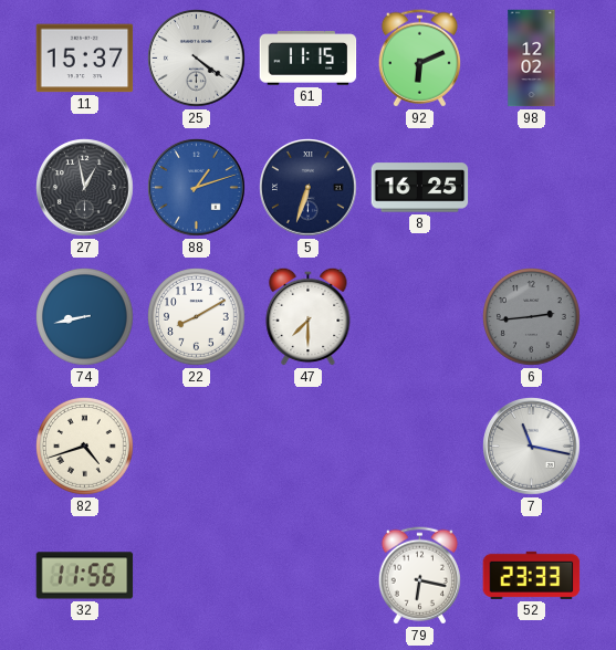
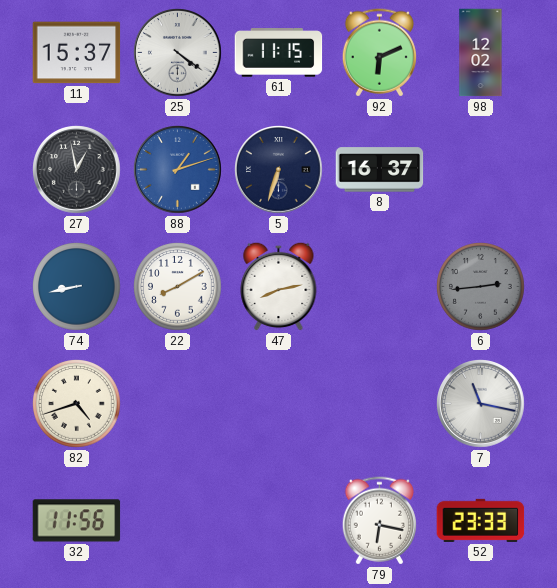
8: 16:25 -> 16:37
47: 7:30 -> 8:13
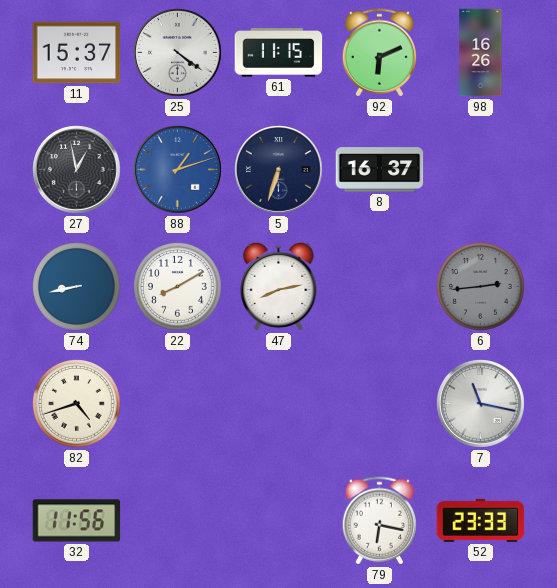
98: 12:02 -> 16:26
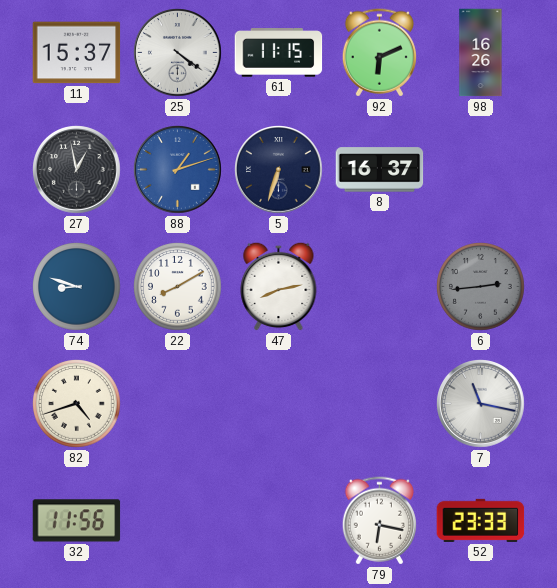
74: 8:43 -> 8:48
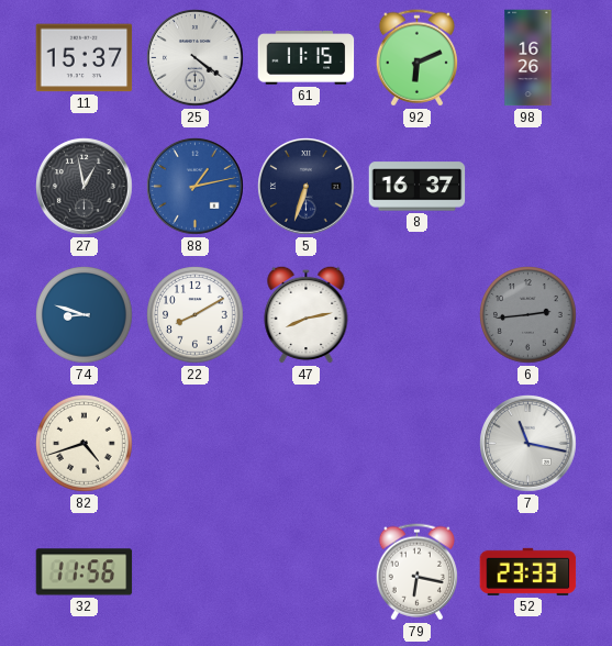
88: 1:12 -> 1:13
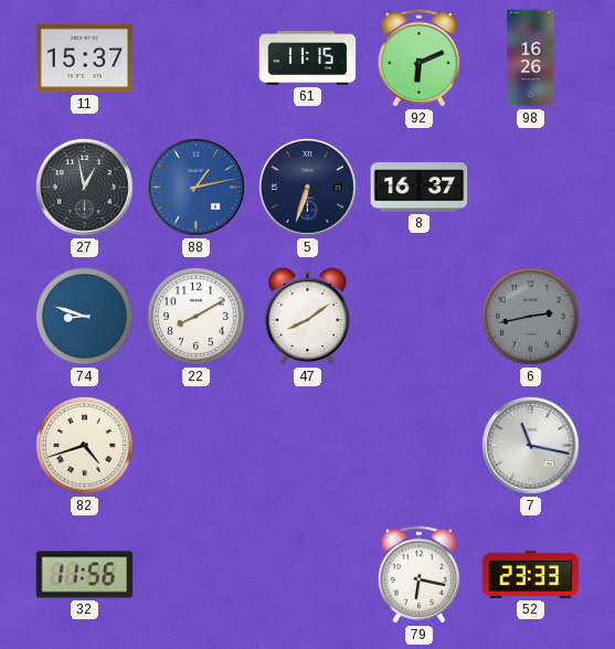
25: 4:21 -> none
47: 8:13 -> 8:09
6: 2:44 -> 2:43
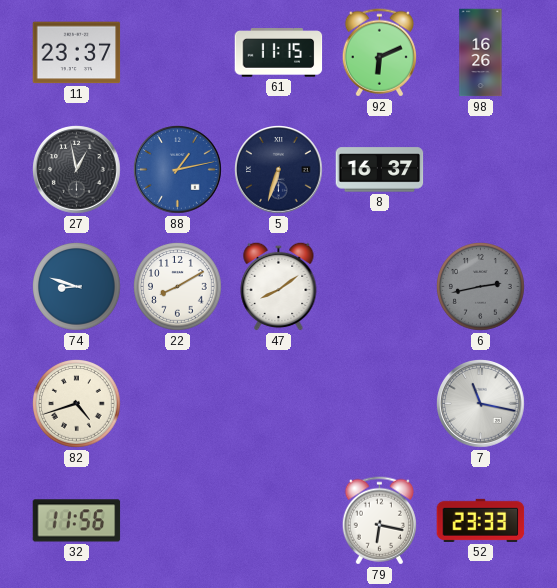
11: 15:37 -> 23:37
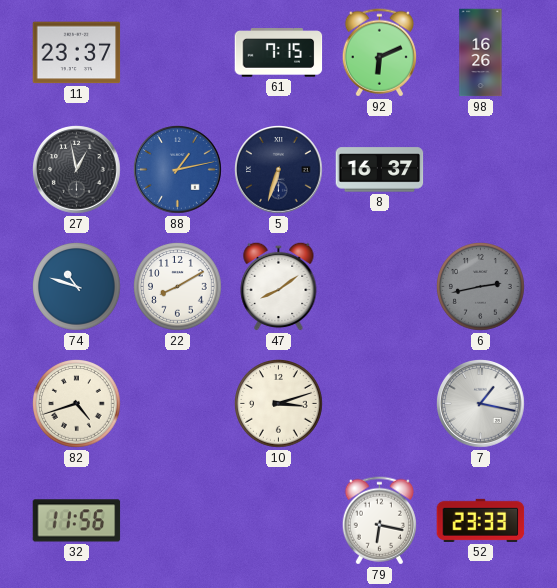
61: 11:15 -> 7:15
74: 8:48 -> 10:48
10: none -> 3:12
7: 11:17 -> 1:17
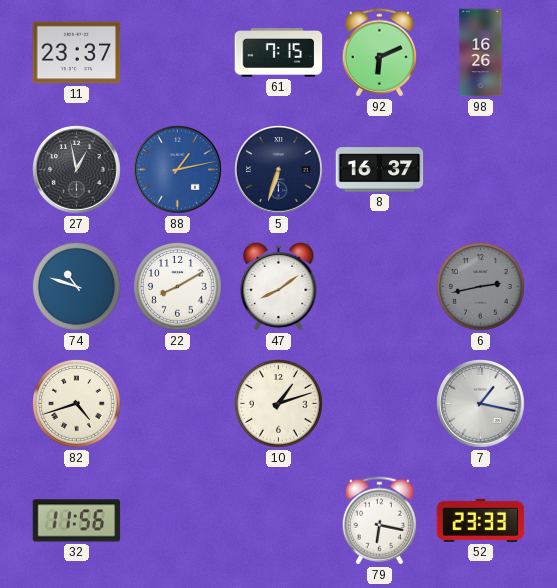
10: 3:12 -> 1:12
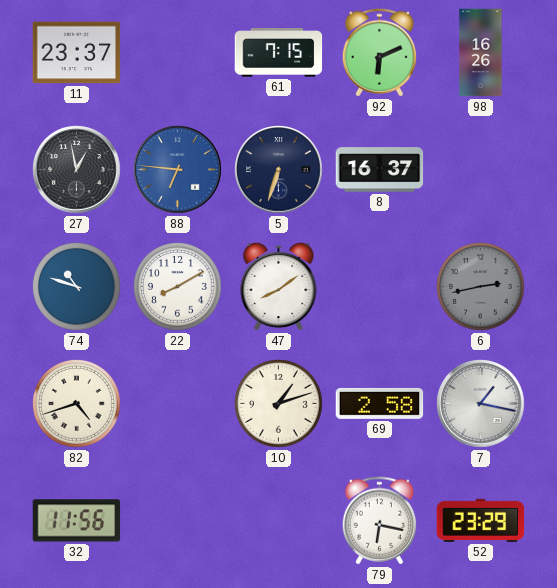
88: 1:13 -> 6:46
69: none -> 2:58
52: 23:33 -> 23:29
